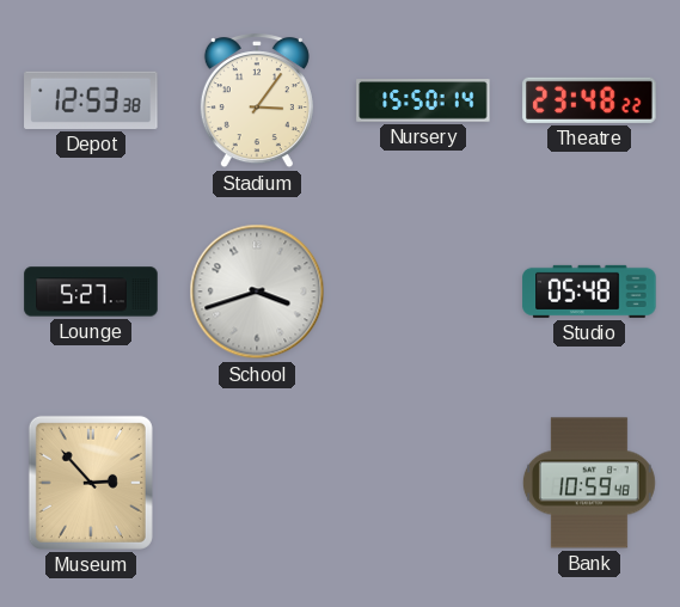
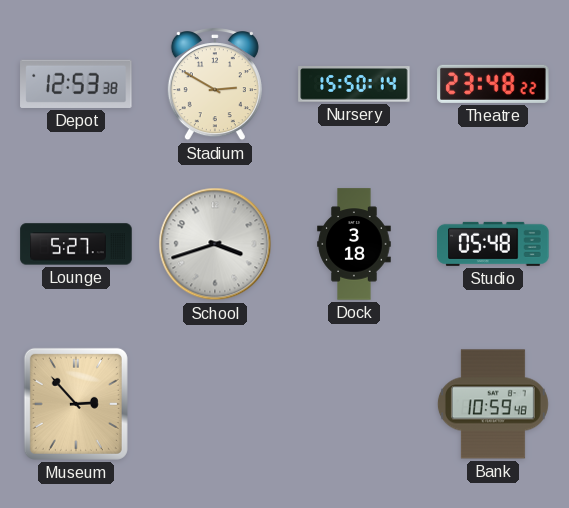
Stadium: 3:06 -> 2:50
Dock: none -> 3:18
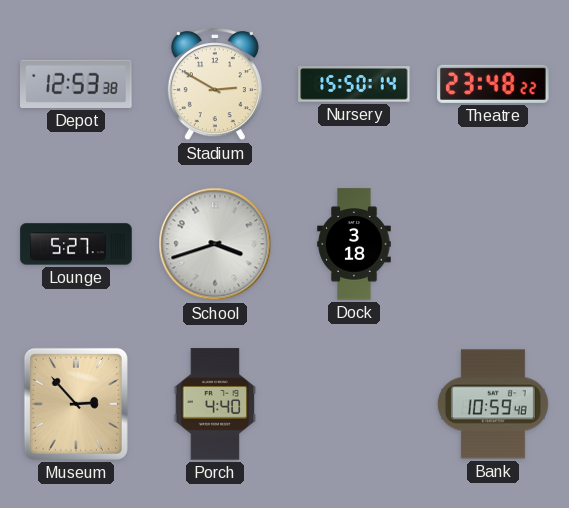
Studio: 05:48 -> none
Porch: none -> 4:40
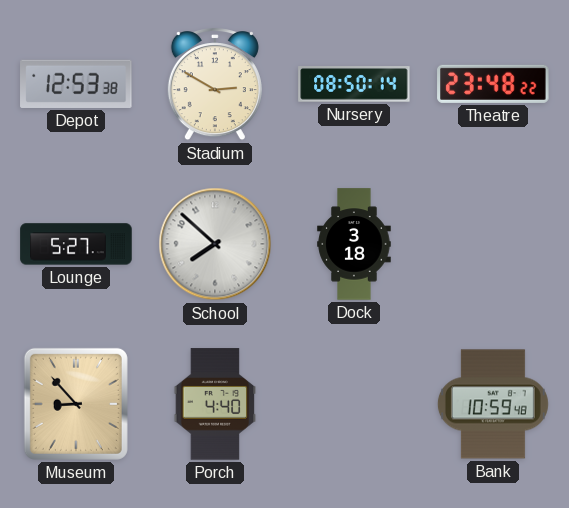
Nursery: 15:50 -> 08:50
School: 3:42 -> 7:52
Museum: 2:53 -> 8:53
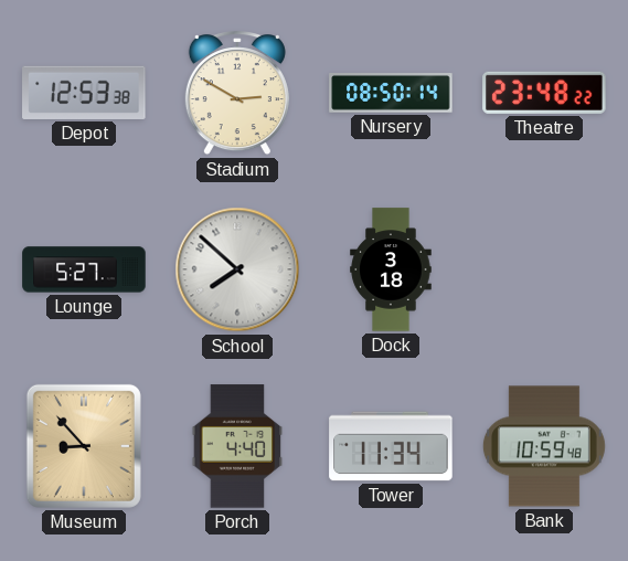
Tower: none -> 11:34
